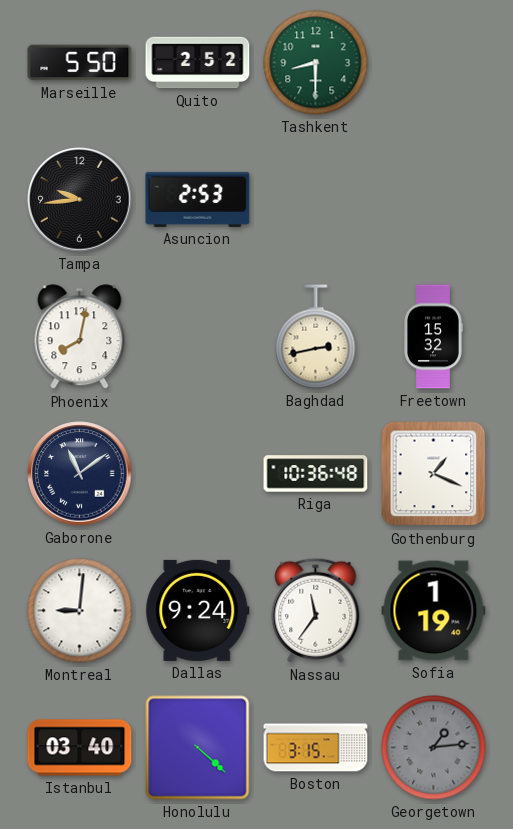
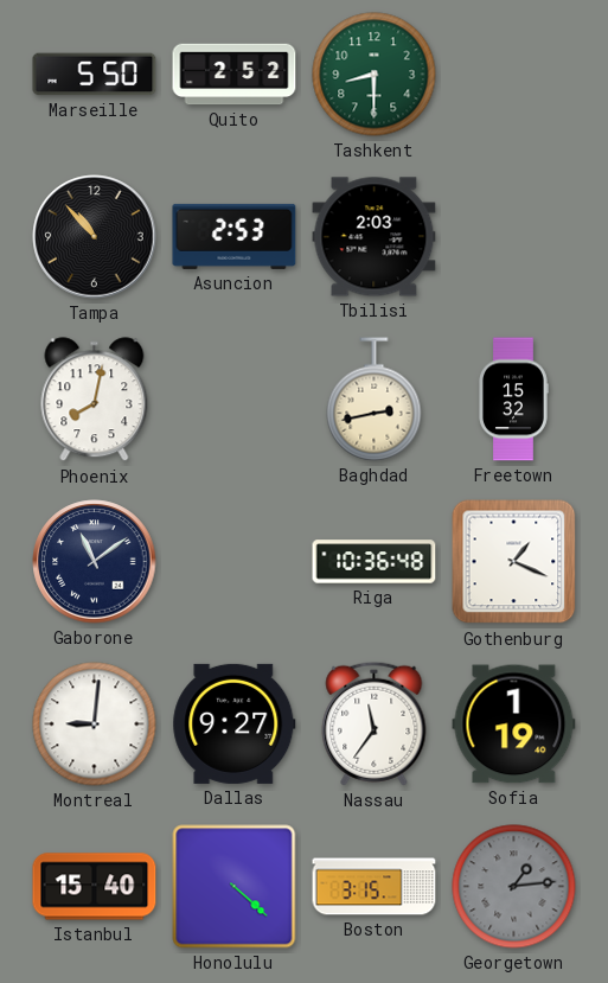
Tampa: 9:44 -> 10:53
Tbilisi: none -> 2:03
Dallas: 9:24 -> 9:27
Istanbul: 03:40 -> 15:40
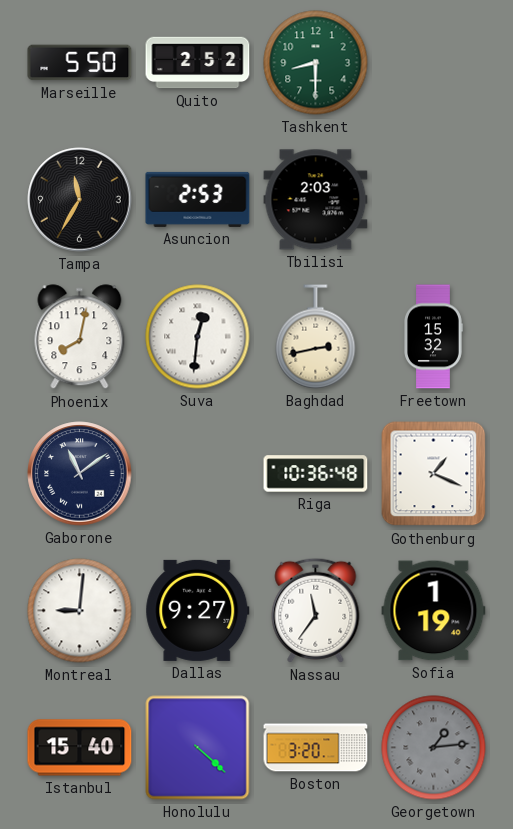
Tampa: 10:53 -> 11:35
Suva: none -> 12:31
Boston: 3:15 -> 3:20
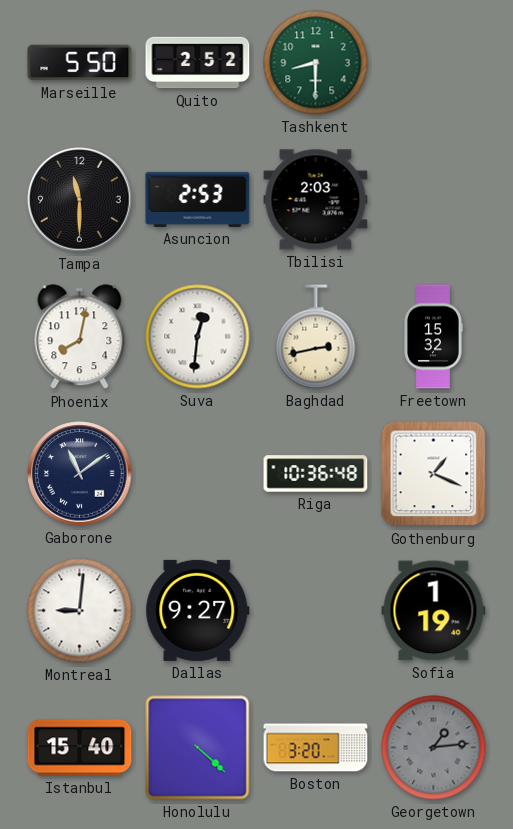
Tampa: 11:35 -> 11:30
Nassau: 11:36 -> none
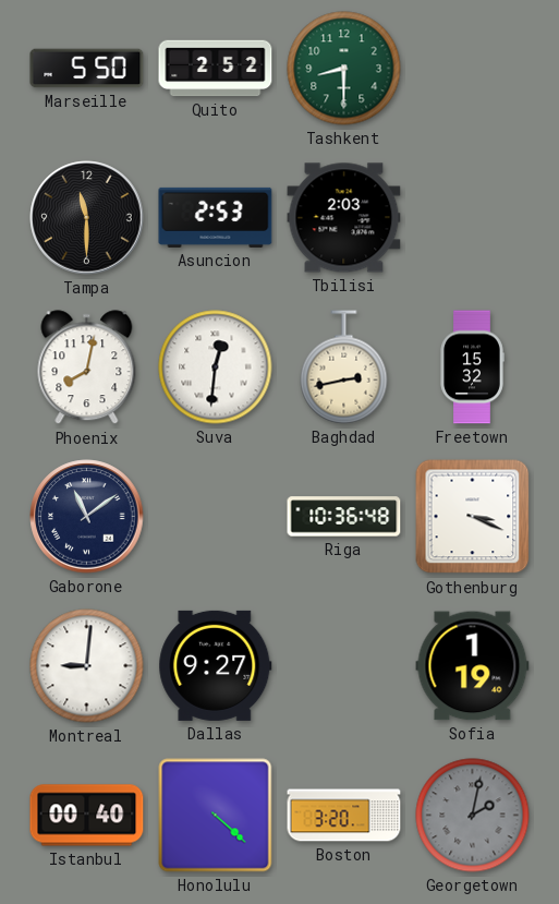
Gothenburg: 1:19 -> 3:19
Istanbul: 15:40 -> 00:40
Georgetown: 1:14 -> 2:02
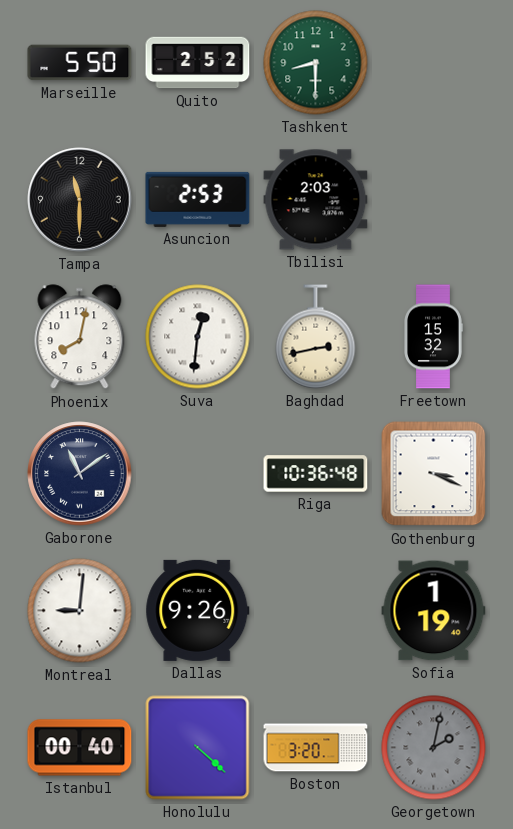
Dallas: 9:27 -> 9:26
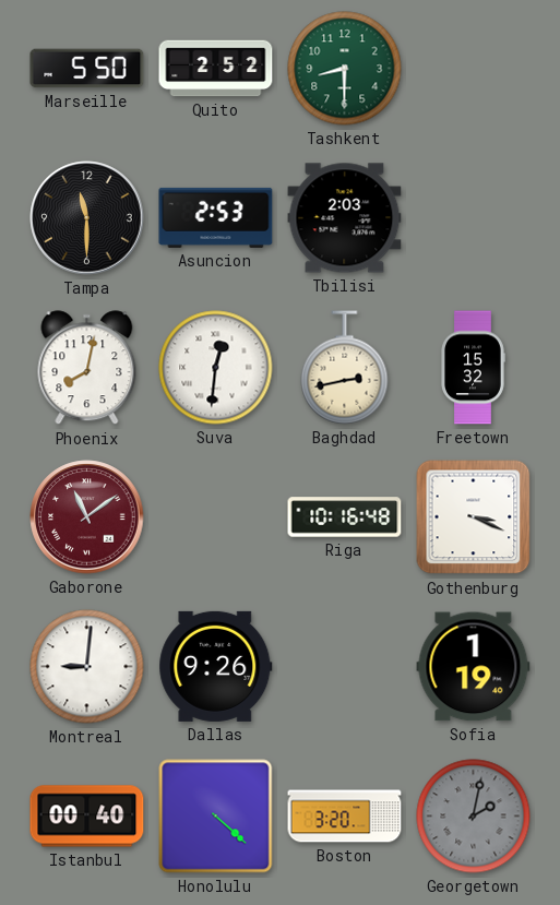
Gaborone dial: navy -> burgundy
Riga: 10:36 -> 10:16
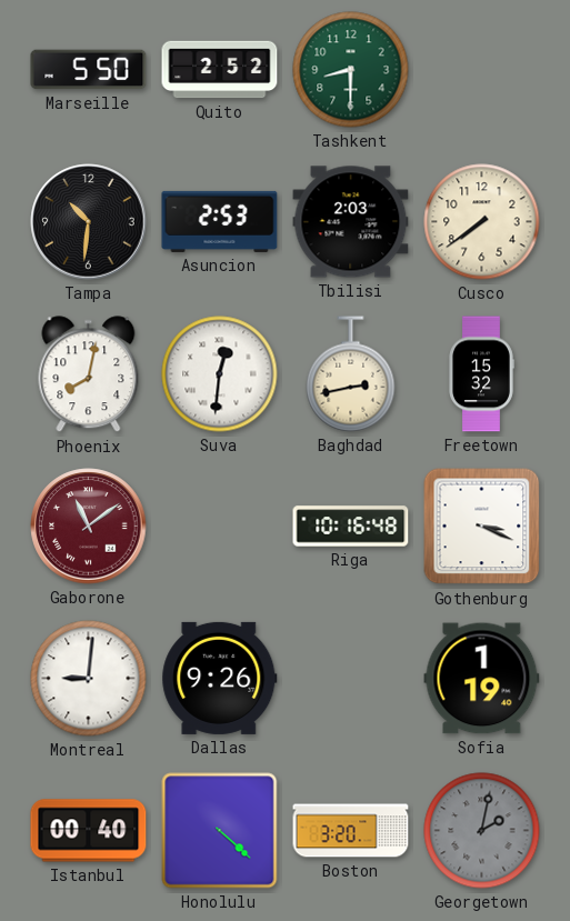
Tampa: 11:30 -> 10:31
Cusco: none -> 7:39
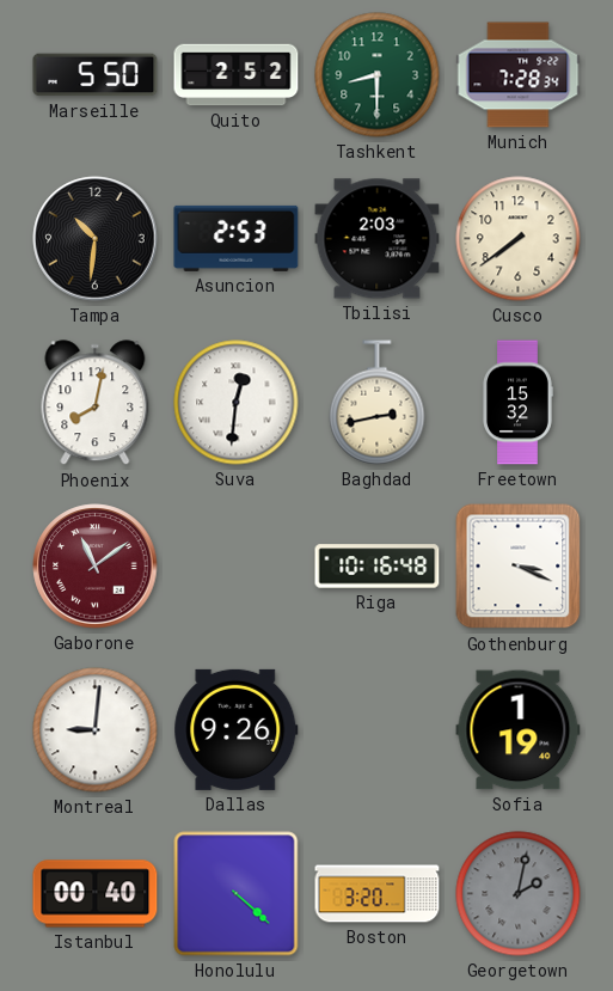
Munich: none -> 7:28
